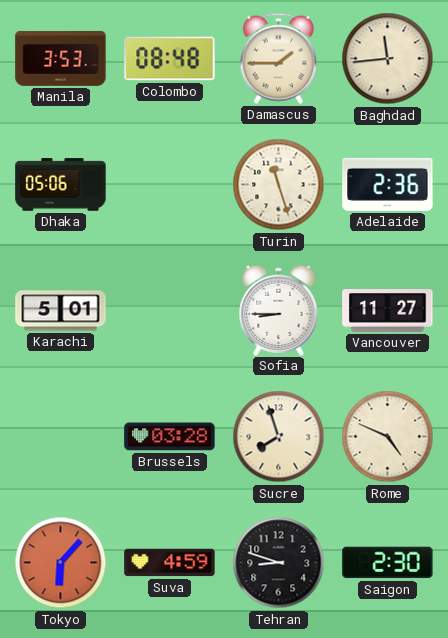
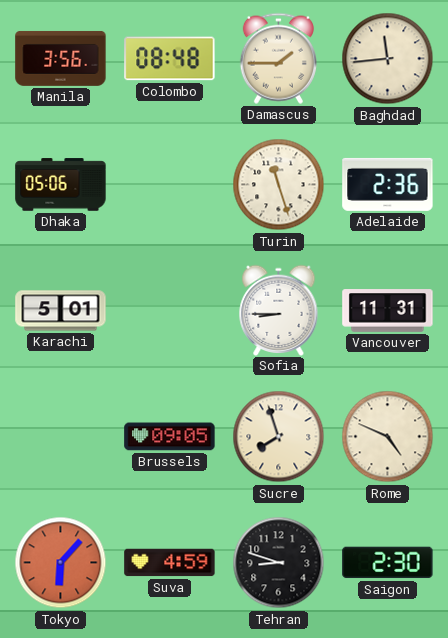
Manila: 3:53 -> 3:56
Vancouver: 11:27 -> 11:31
Brussels: 03:28 -> 09:05
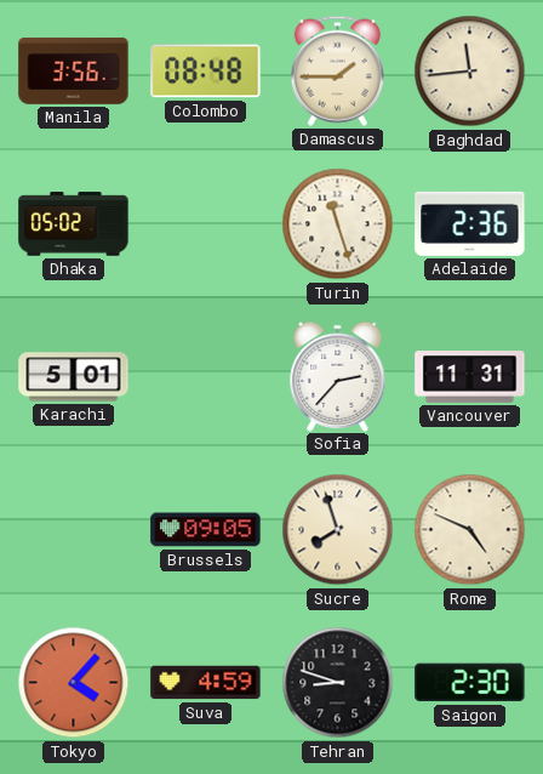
Dhaka: 05:06 -> 05:02
Sofia: 8:45 -> 2:37
Tokyo: 6:07 -> 4:07
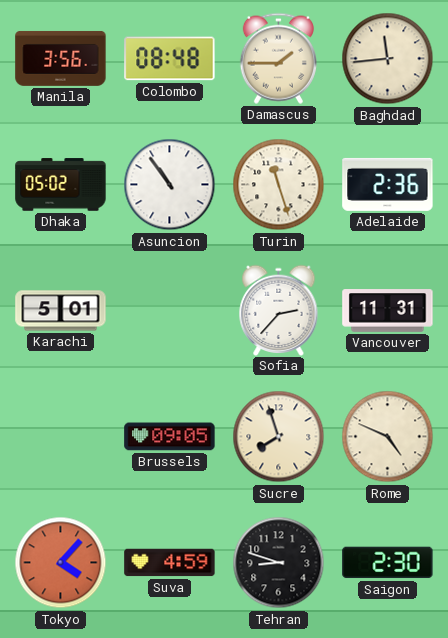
Asuncion: none -> 10:54
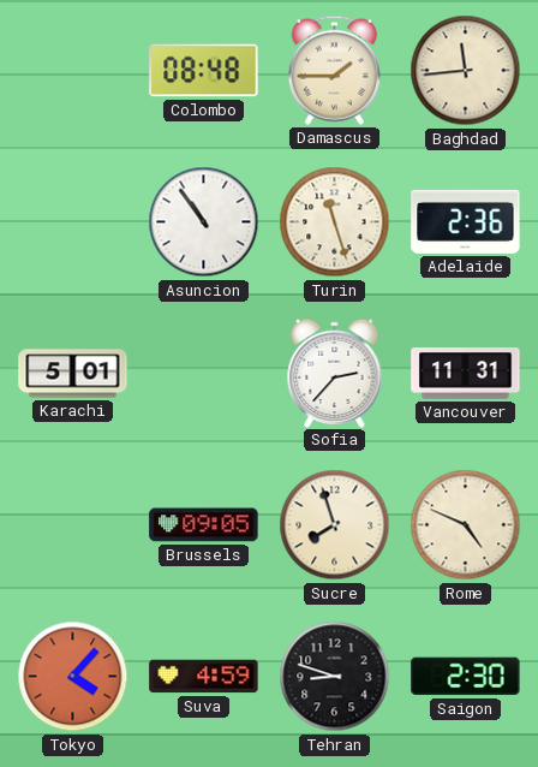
Manila: 3:56 -> none
Dhaka: 05:02 -> none
